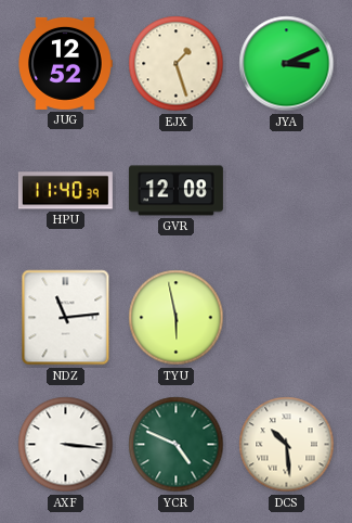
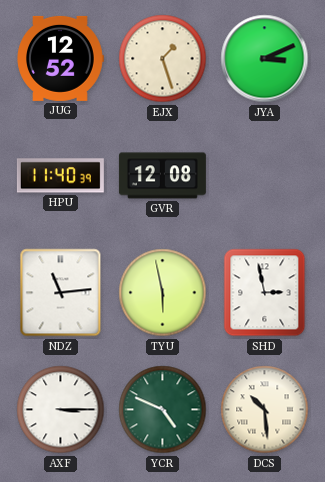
SHD: none -> 2:58
AXF: 3:16 -> 3:15
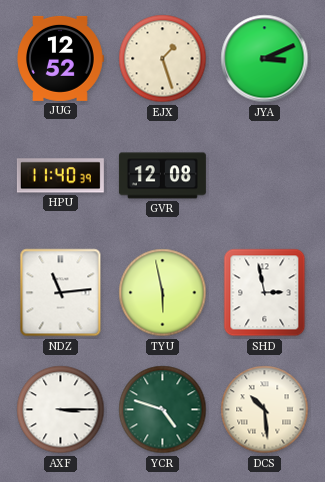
YCR: 4:49 -> 4:48
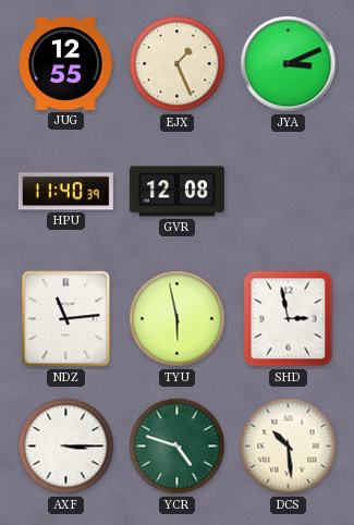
JUG: 12:52 -> 12:55
EJX: 1:27 -> 1:26
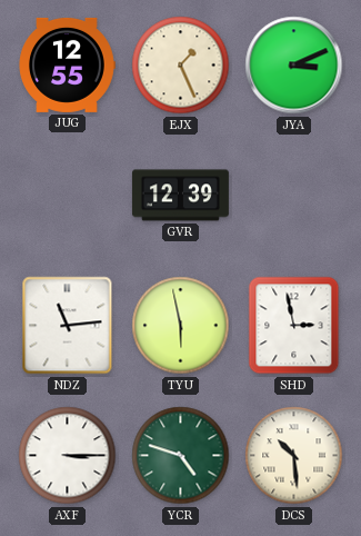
HPU: 11:40 -> none
GVR: 12:08 -> 12:39
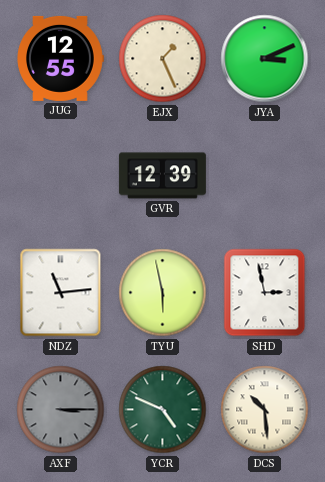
AXF dial: white -> grey
YCR: 4:48 -> 4:49
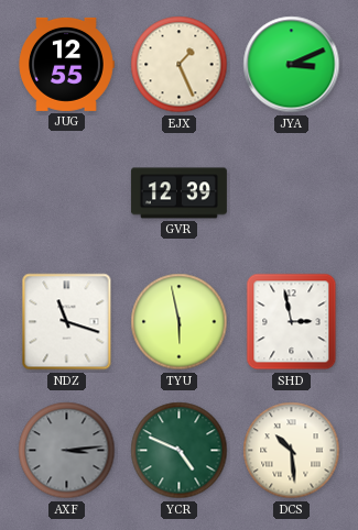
NDZ: 11:14 -> 11:18
AXF: 3:15 -> 3:14
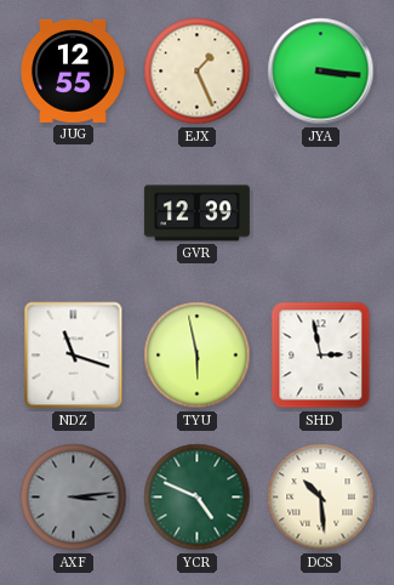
JYA: 3:11 -> 3:16
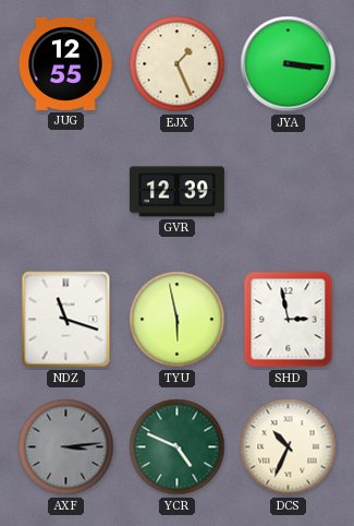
DCS: 10:29 -> 10:34
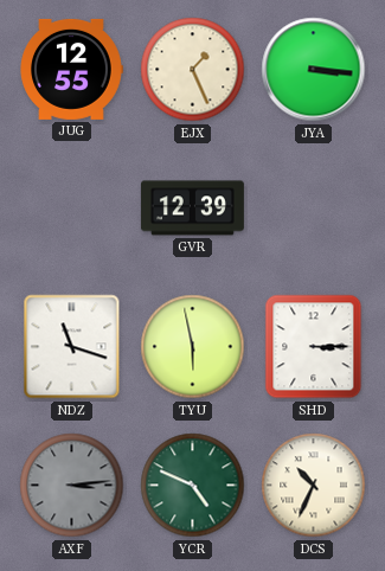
SHD: 2:58 -> 3:15
